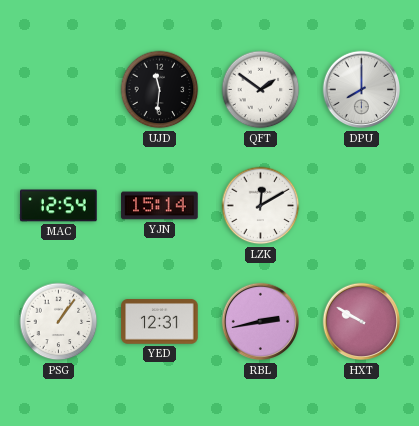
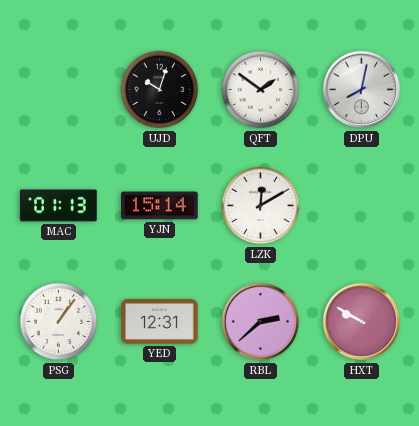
UJD: 11:31 -> 10:03
DPU: 8:00 -> 8:02
MAC: 12:54 -> 01:13
RBL: 2:43 -> 2:38
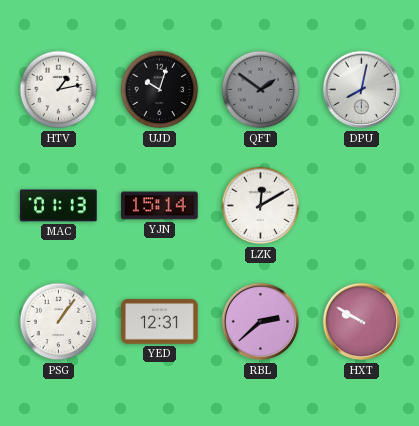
HTV: none -> 1:13
QFT dial: white -> grey
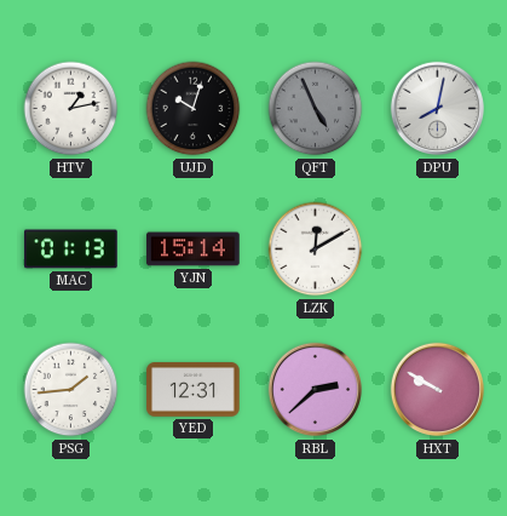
QFT: 1:51 -> 4:56
PSG: 1:06 -> 1:44
